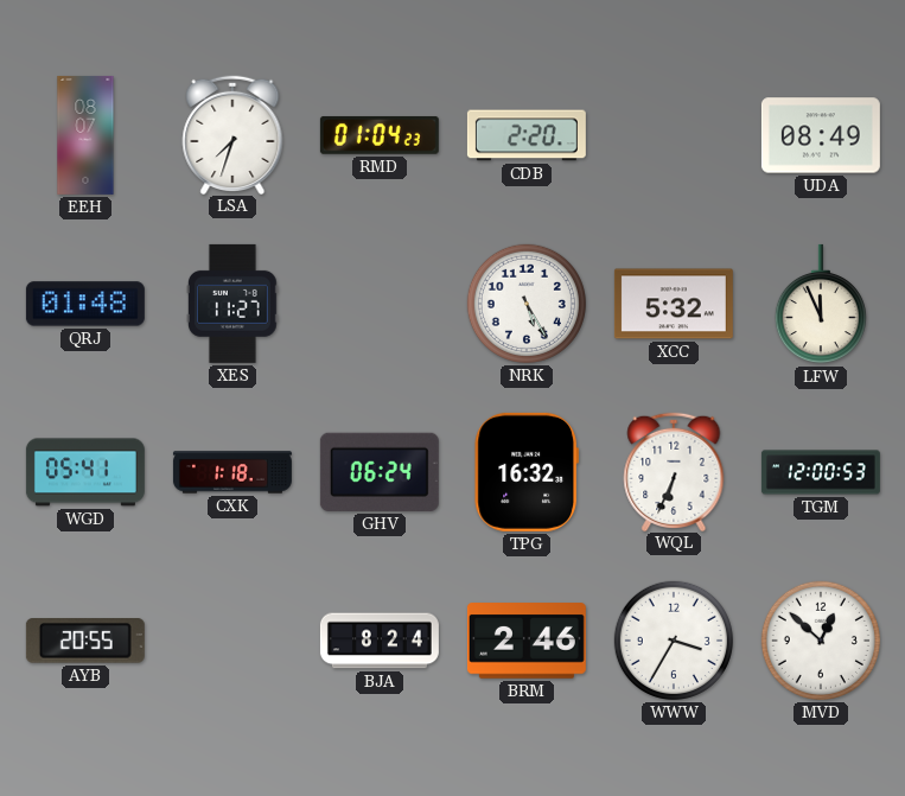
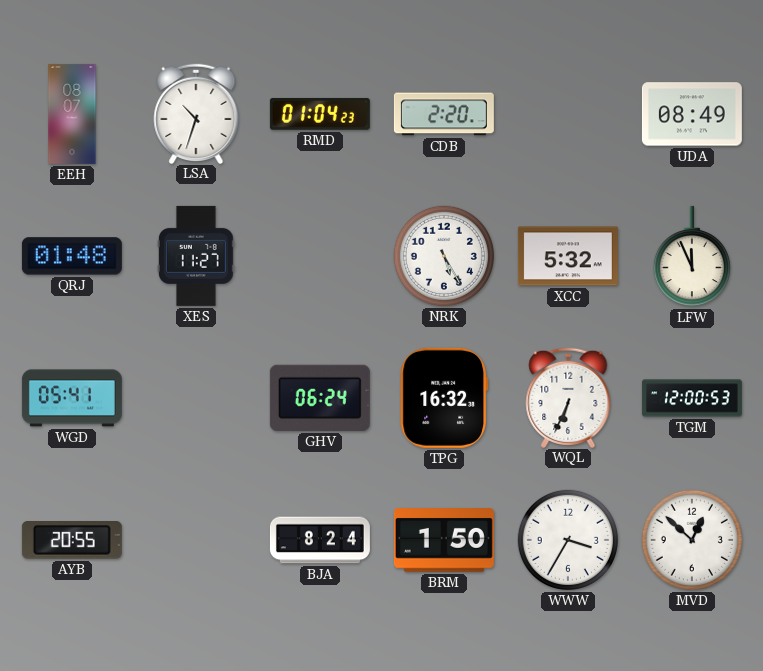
LSA: 7:33 -> 10:33
CXK: 1:18 -> none
BRM: 2:46 -> 1:50
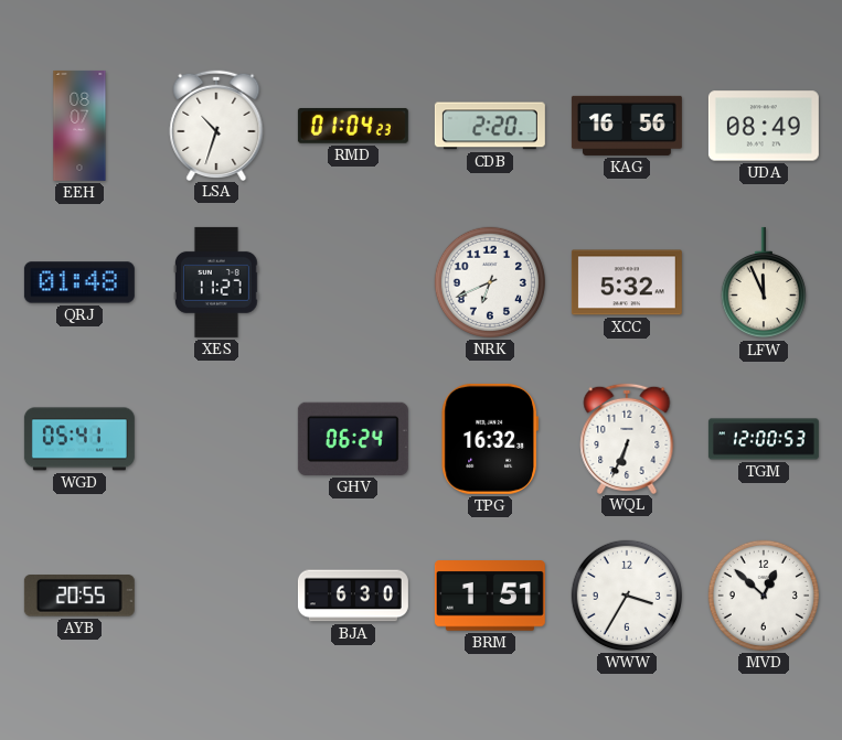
KAG: none -> 16:56
NRK: 5:25 -> 6:41
BJA: 8:24 -> 6:30
BRM: 1:50 -> 1:51
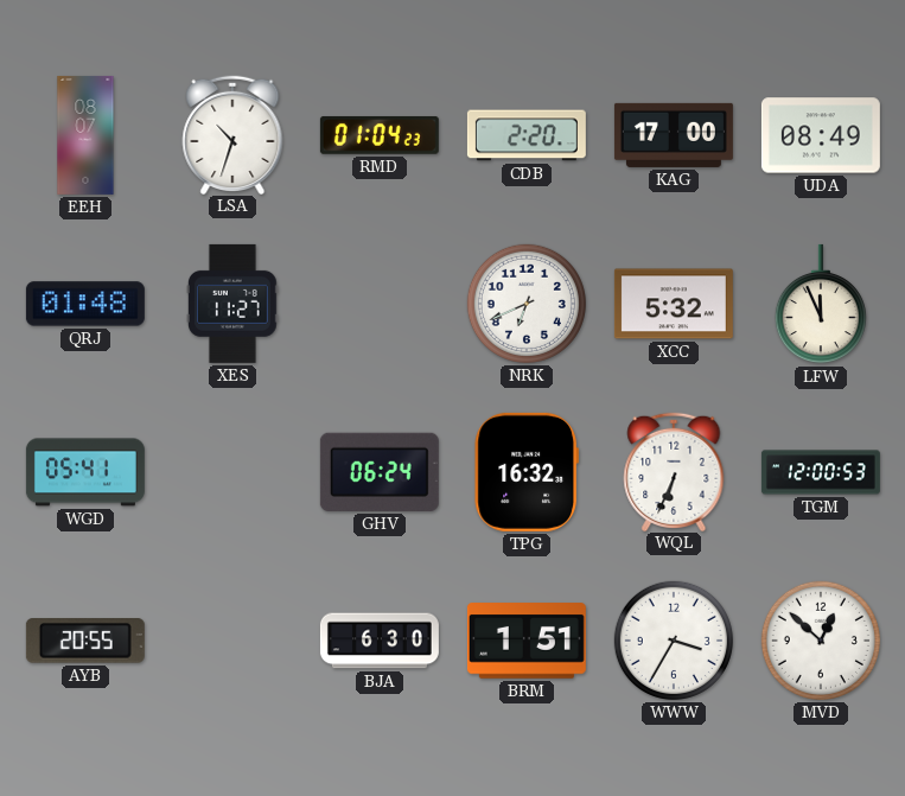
KAG: 16:56 -> 17:00
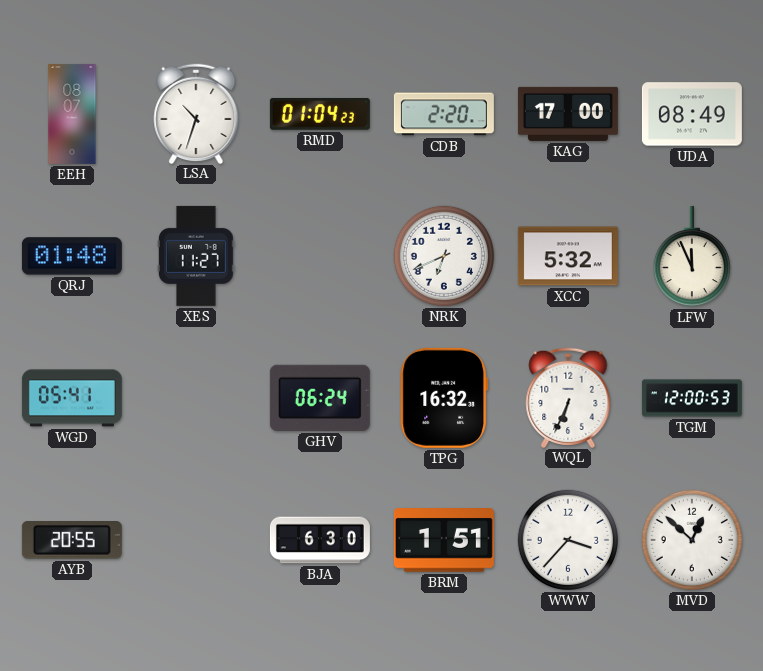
WWW: 3:35 -> 3:37
